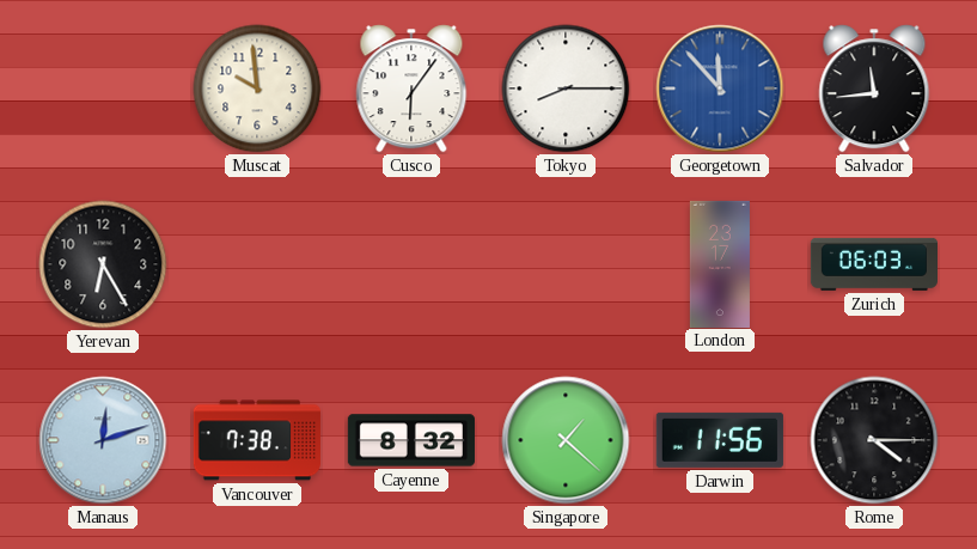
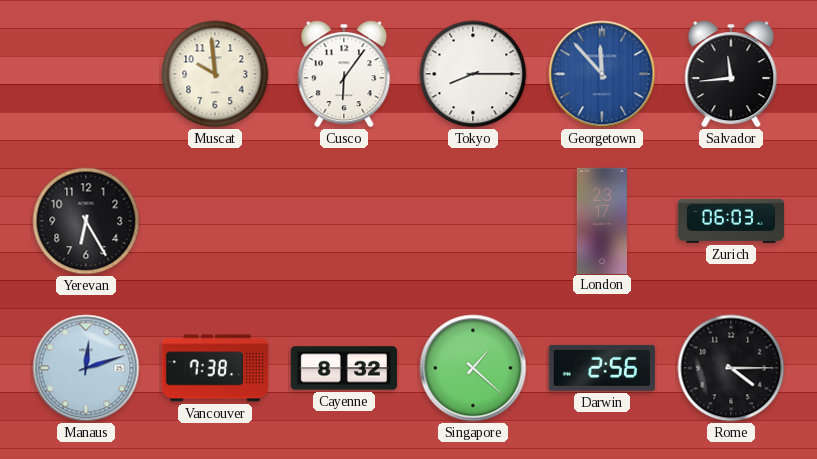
Darwin: 11:56 -> 2:56
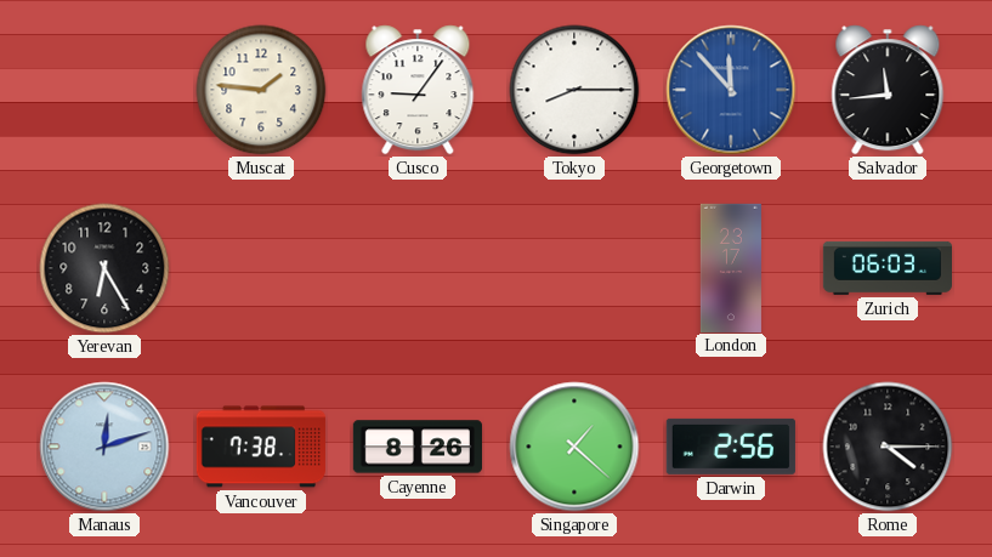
Muscat: 9:59 -> 1:46
Cusco: 6:06 -> 9:06
Cayenne: 8:32 -> 8:26
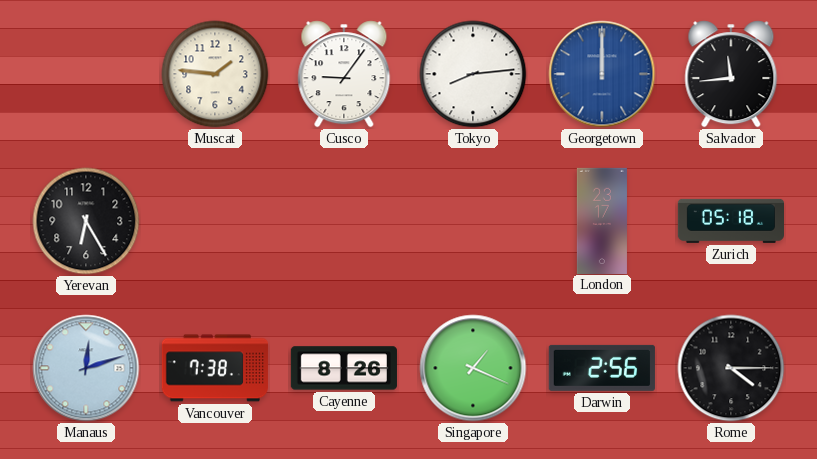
Tokyo: 8:15 -> 8:14
Georgetown: 11:53 -> 12:00
Zurich: 06:03 -> 05:18
Singapore: 1:22 -> 1:19
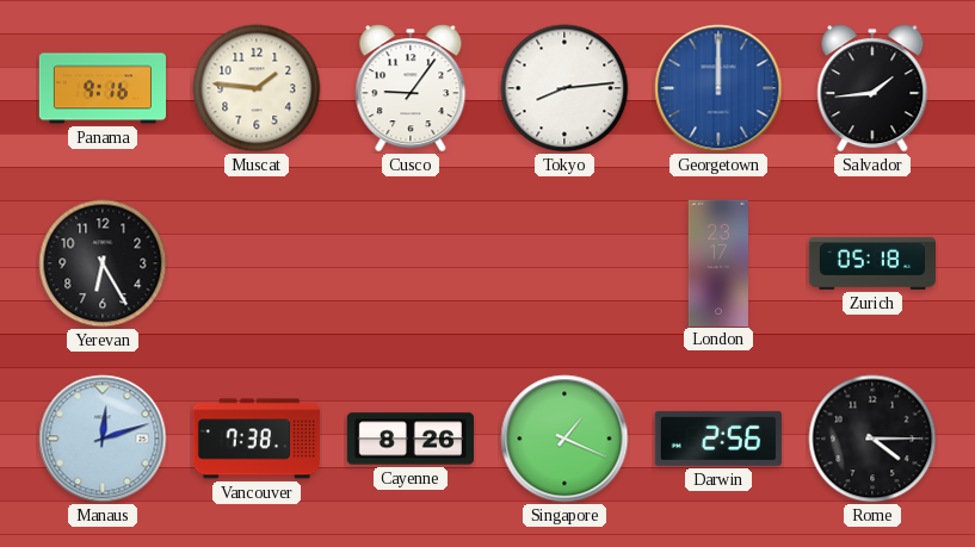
Panama: none -> 9:16
Salvador: 11:44 -> 1:44
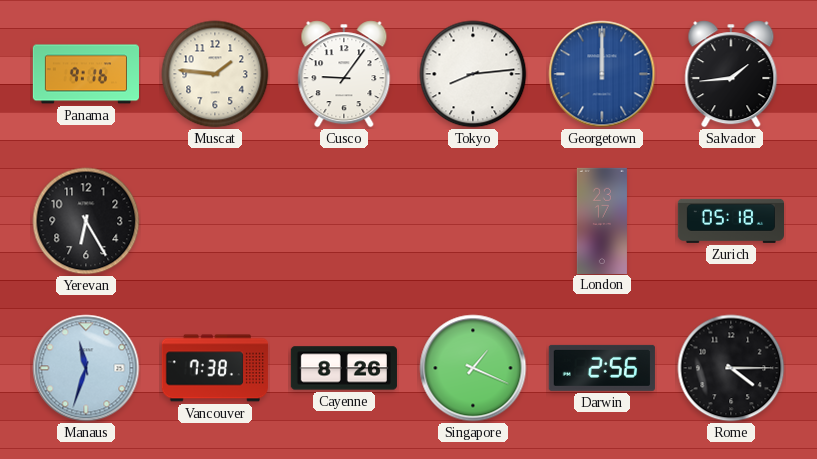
Manaus: 12:12 -> 11:33
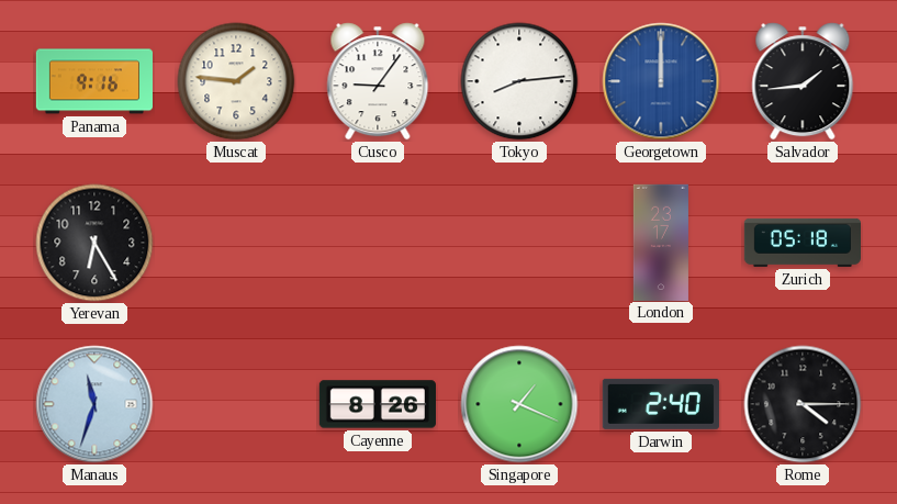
Vancouver: 7:38 -> none
Darwin: 2:56 -> 2:40
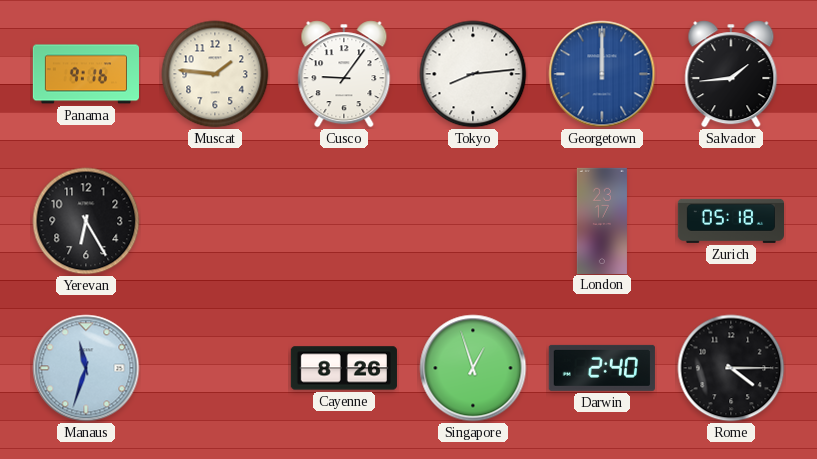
Singapore: 1:19 -> 12:57
